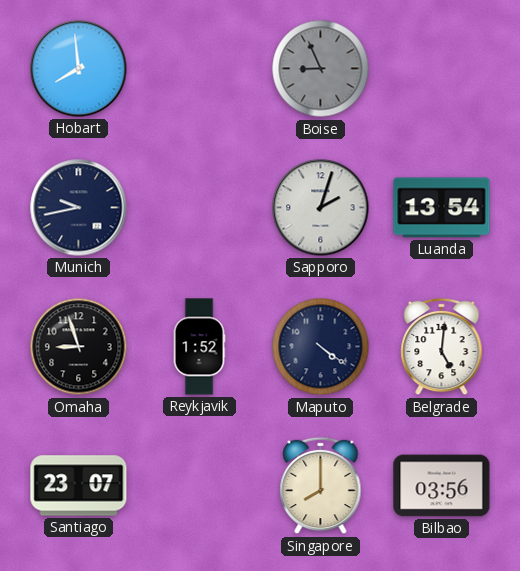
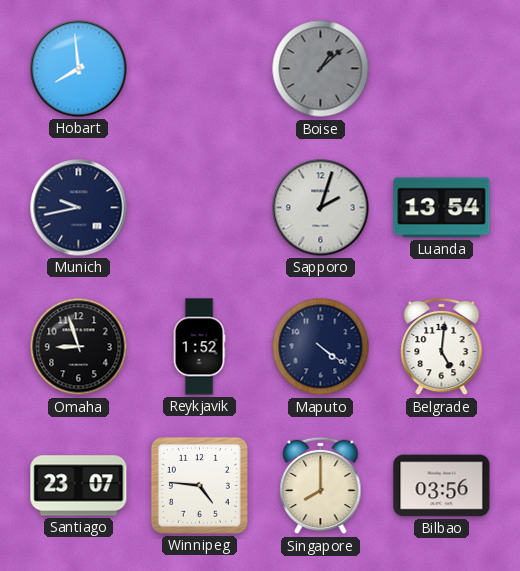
Boise: 8:56 -> 1:08
Winnipeg: none -> 4:46
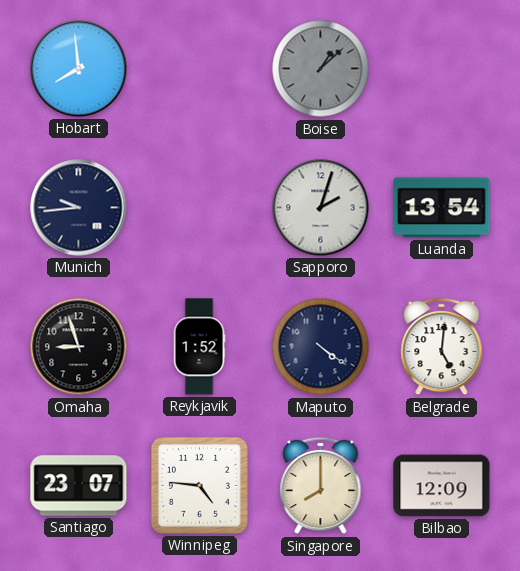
Munich: 9:43 -> 9:44
Bilbao: 03:56 -> 12:09
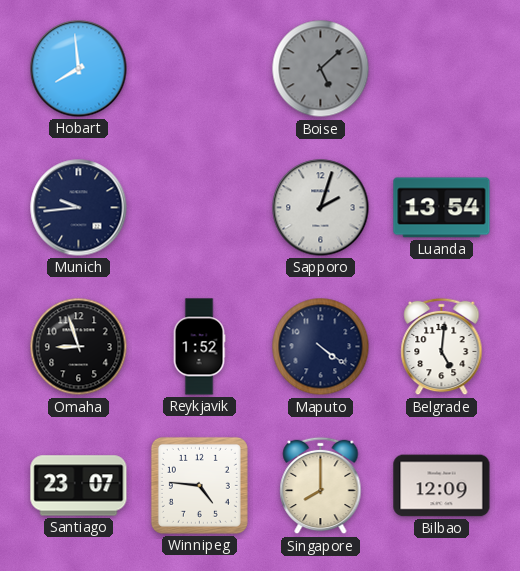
Boise: 1:08 -> 5:08
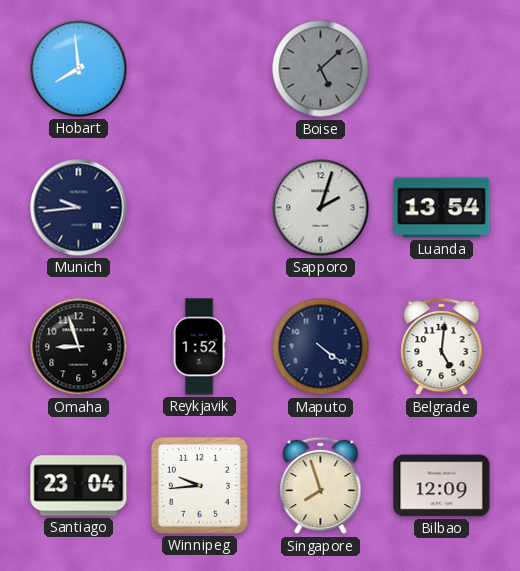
Santiago: 23:07 -> 23:04
Winnipeg: 4:46 -> 9:44
Singapore: 8:00 -> 7:57
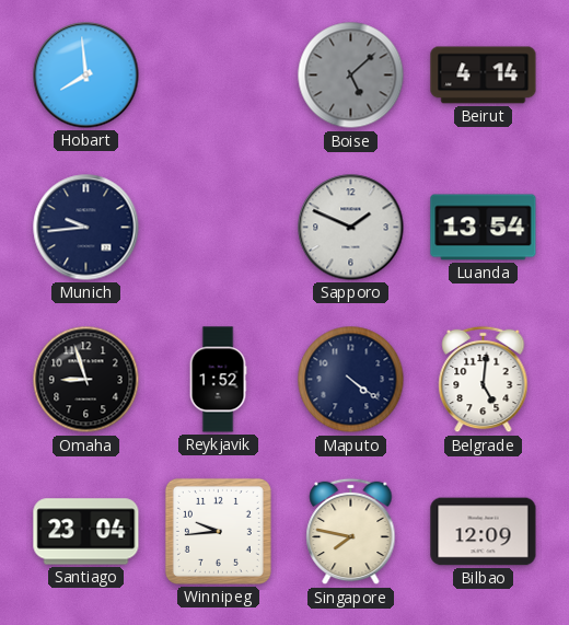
Beirut: none -> 4:14
Sapporo: 2:03 -> 1:49
Singapore: 7:57 -> 7:47
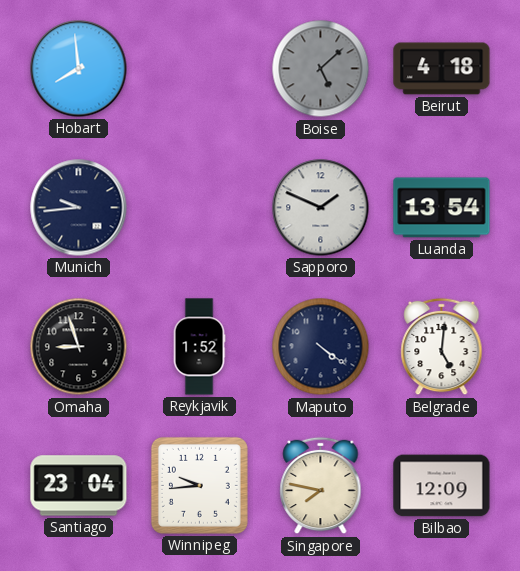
Beirut: 4:14 -> 4:18
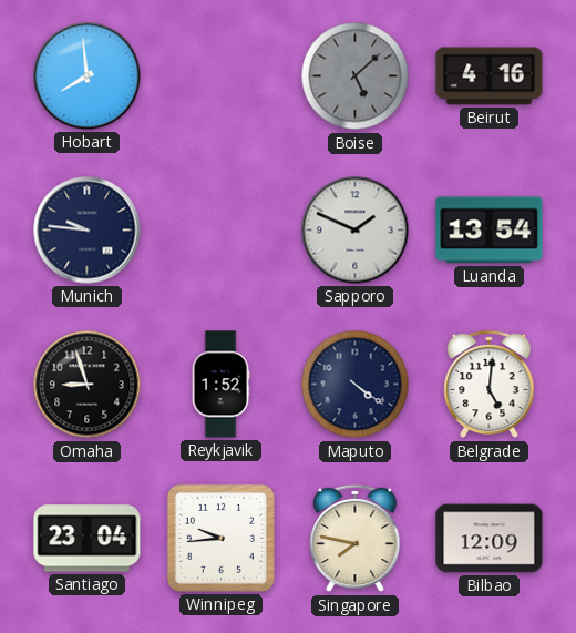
Beirut: 4:18 -> 4:16
Munich: 9:44 -> 9:46
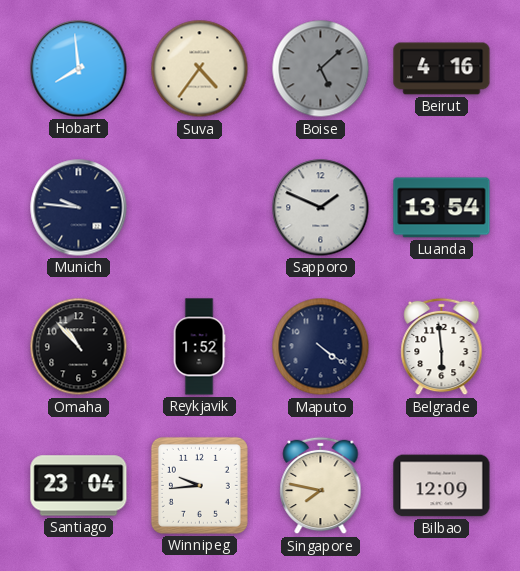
Suva: none -> 4:36
Omaha: 8:57 -> 10:53
Belgrade: 5:01 -> 5:59
